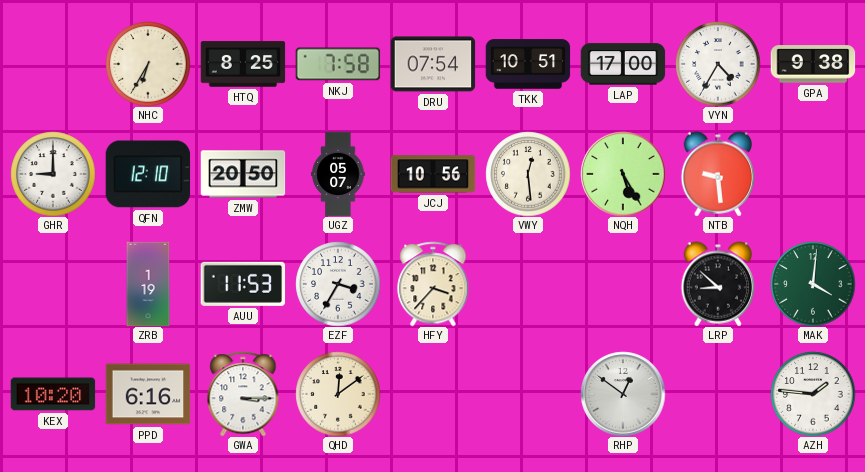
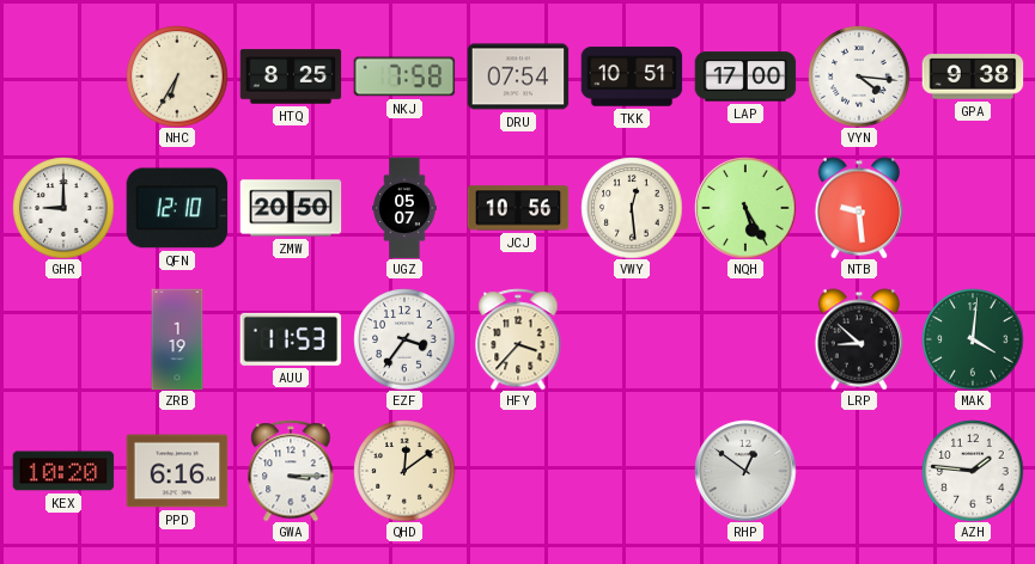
VYN: 4:35 -> 4:16
EZF: 3:35 -> 3:36
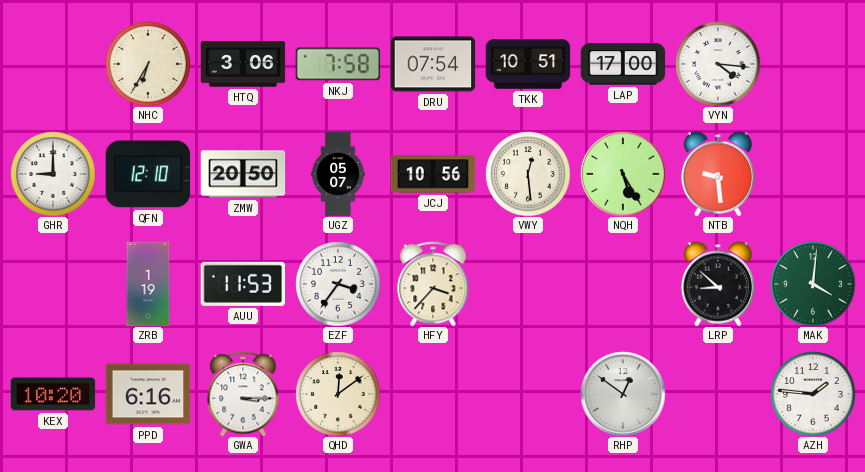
HTQ: 8:25 -> 3:06
GPA: 9:38 -> none
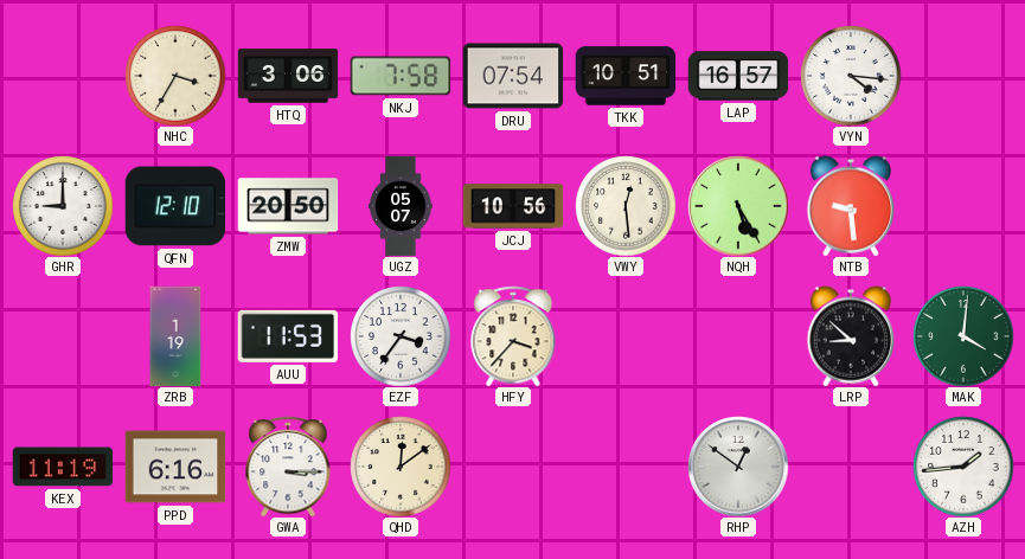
NHC: 6:35 -> 3:35
LAP: 17:00 -> 16:57
KEX: 10:20 -> 11:19
AZH: 1:46 -> 1:44
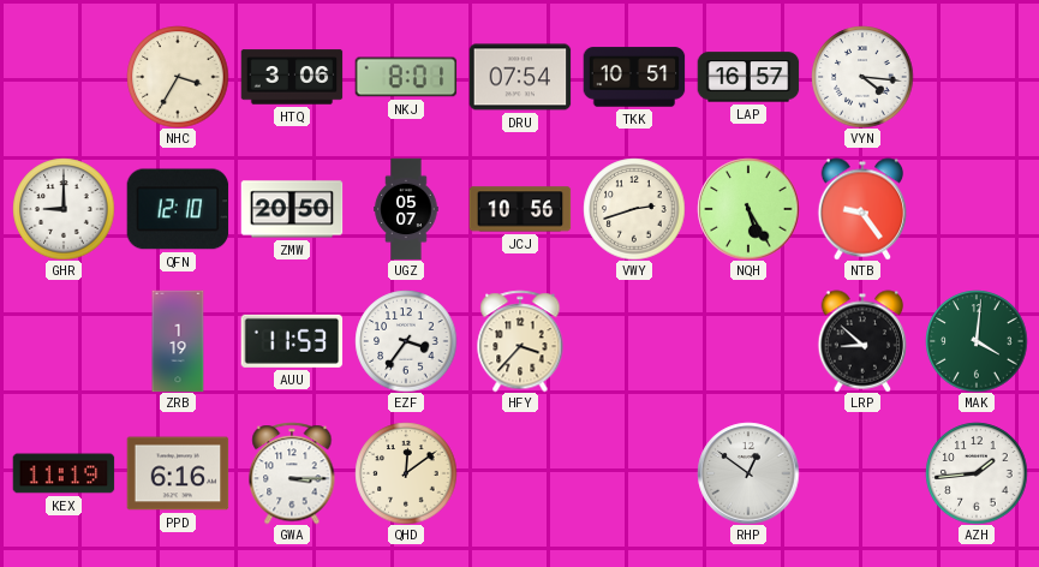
NKJ: 7:58 -> 8:01
VWY: 12:29 -> 2:42
NTB: 9:29 -> 9:24
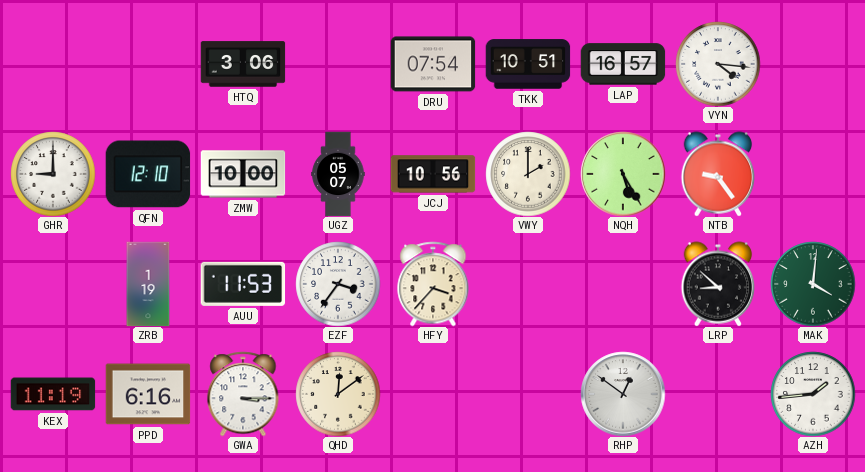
NHC: 3:35 -> none
NKJ: 8:01 -> none
ZMW: 20:50 -> 10:00
VWY: 2:42 -> 2:00
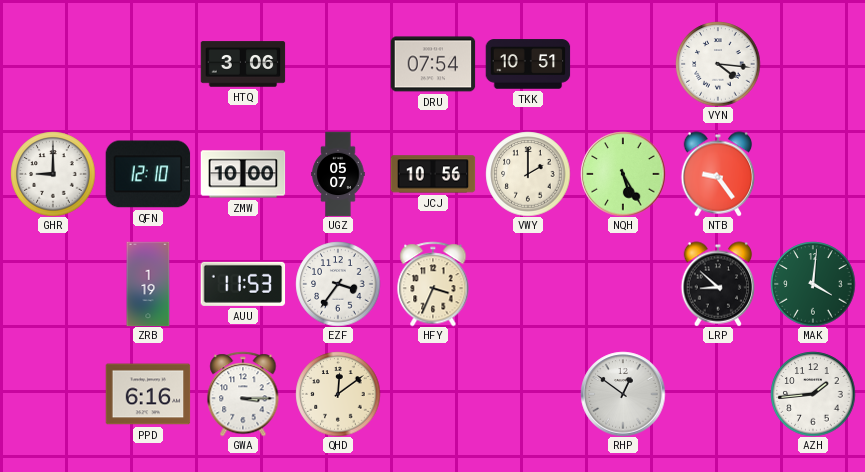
LAP: 16:57 -> none
HFY: 3:37 -> 3:34
KEX: 11:19 -> none
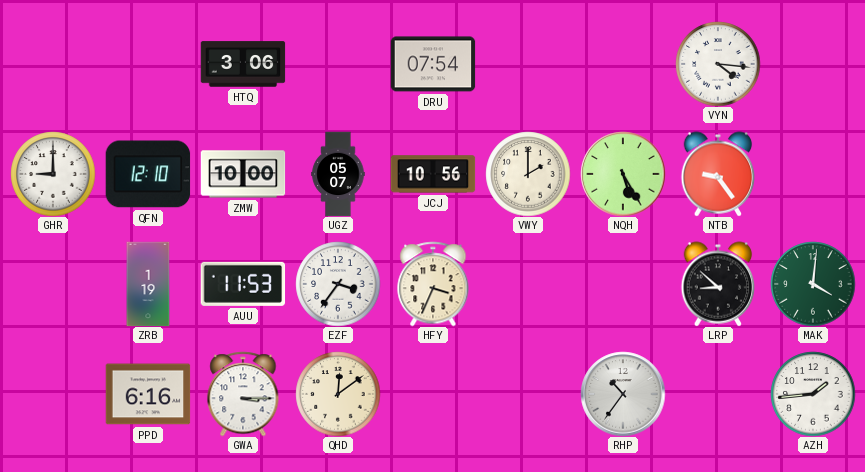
TKK: 10:51 -> none
RHP: 12:51 -> 10:36
